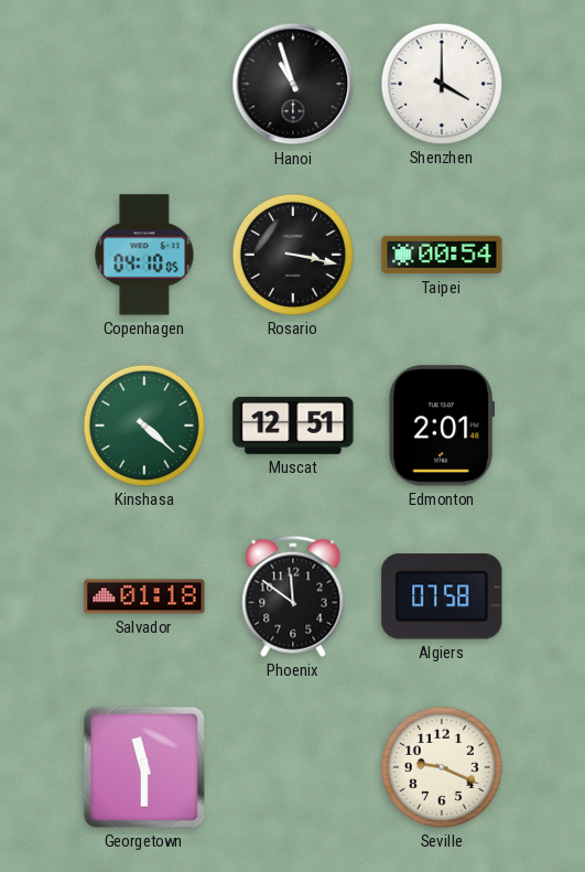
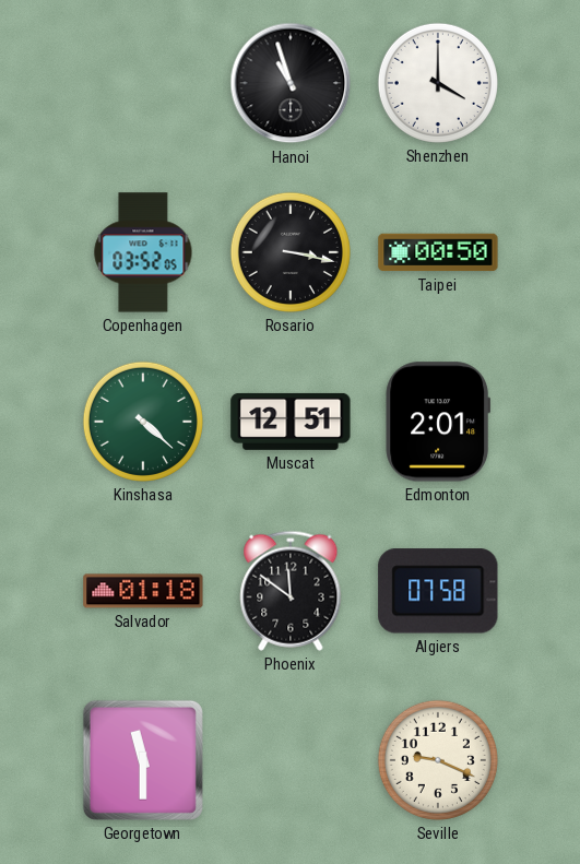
Copenhagen: 04:10 -> 03:52
Taipei: 00:54 -> 00:50
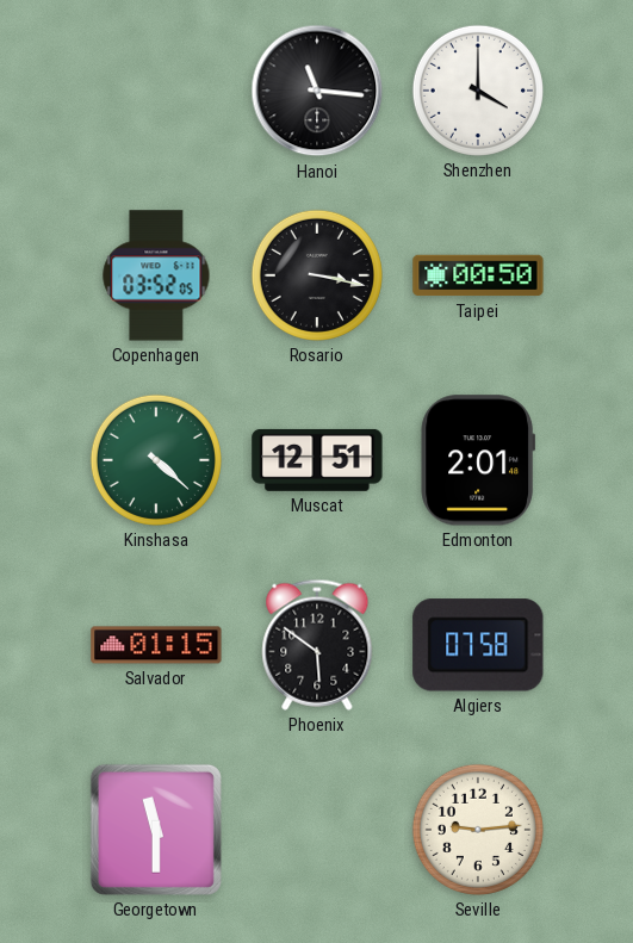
Hanoi: 10:57 -> 11:16
Salvador: 01:18 -> 01:15
Phoenix: 11:51 -> 5:51
Seville: 9:19 -> 9:14
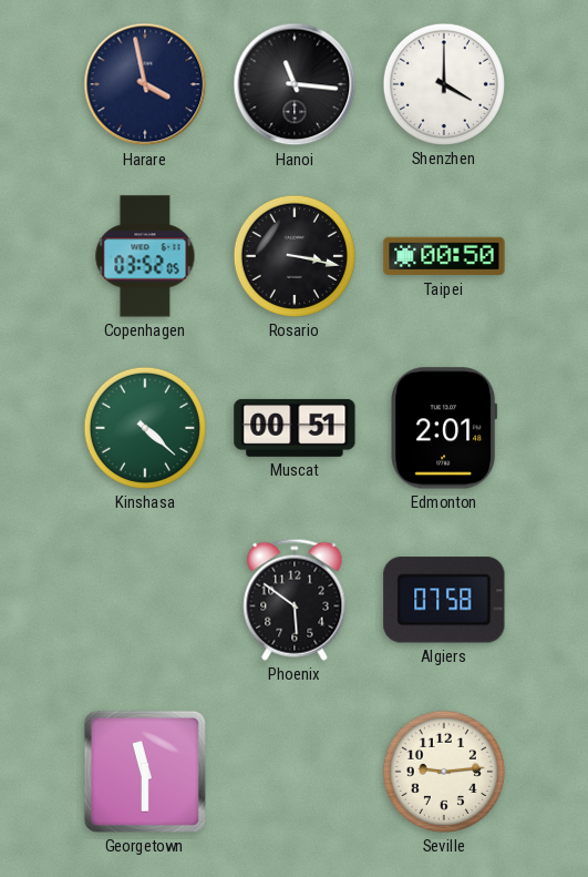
Harare: none -> 3:58
Muscat: 12:51 -> 00:51
Salvador: 01:15 -> none
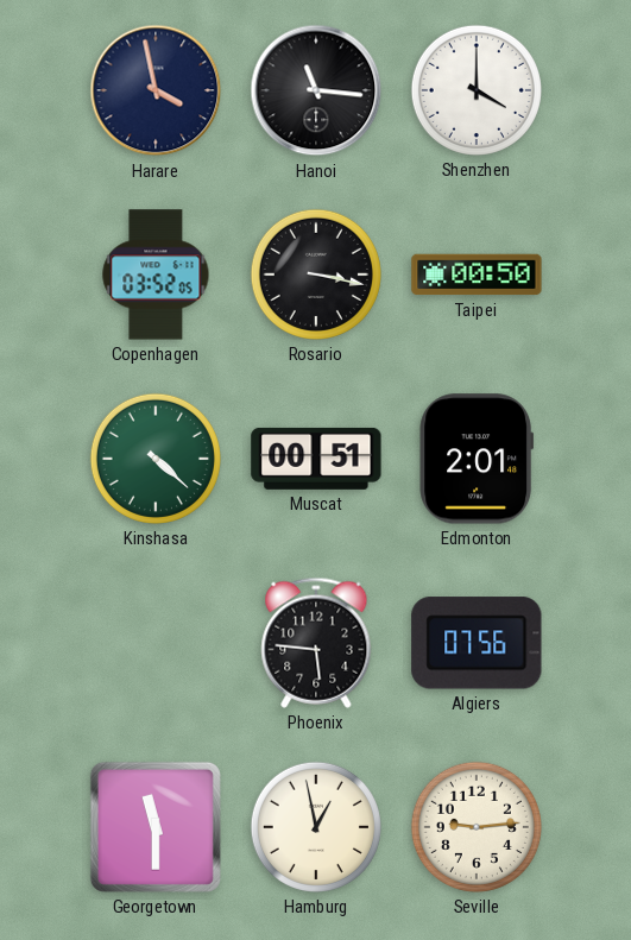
Phoenix: 5:51 -> 5:46
Algiers: 07:58 -> 07:56
Hamburg: none -> 12:58
